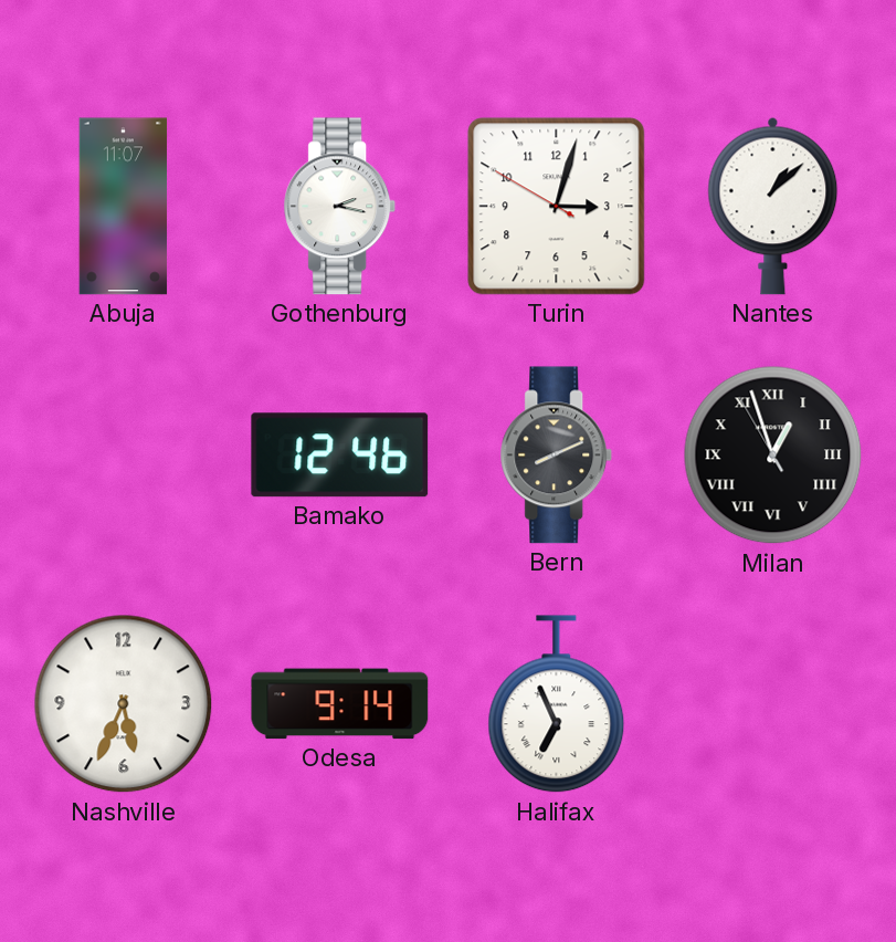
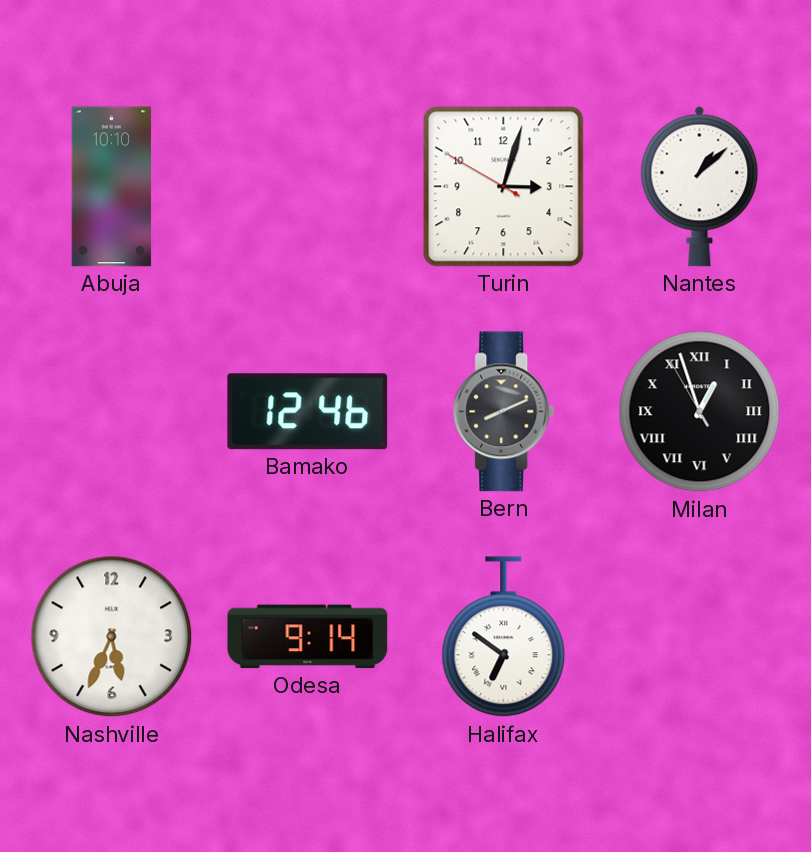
Abuja: 11:07 -> 10:10
Gothenburg: 2:17 -> none
Halifax: 6:56 -> 6:51
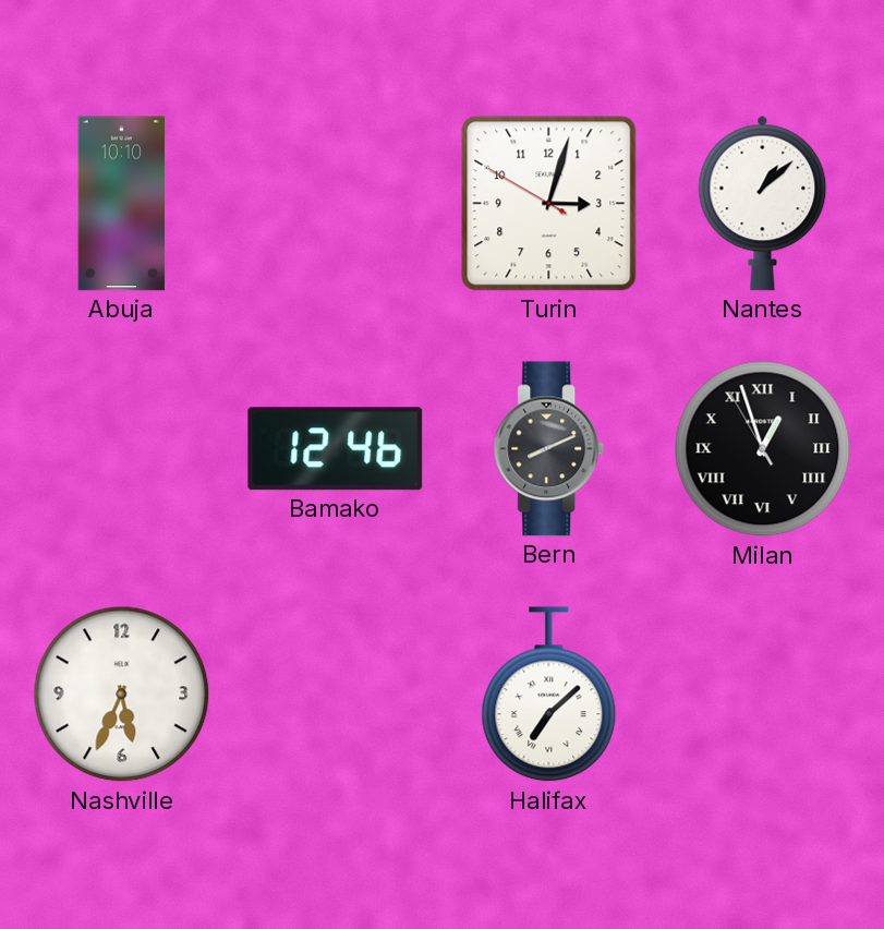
Odesa: 9:14 -> none
Halifax: 6:51 -> 7:08
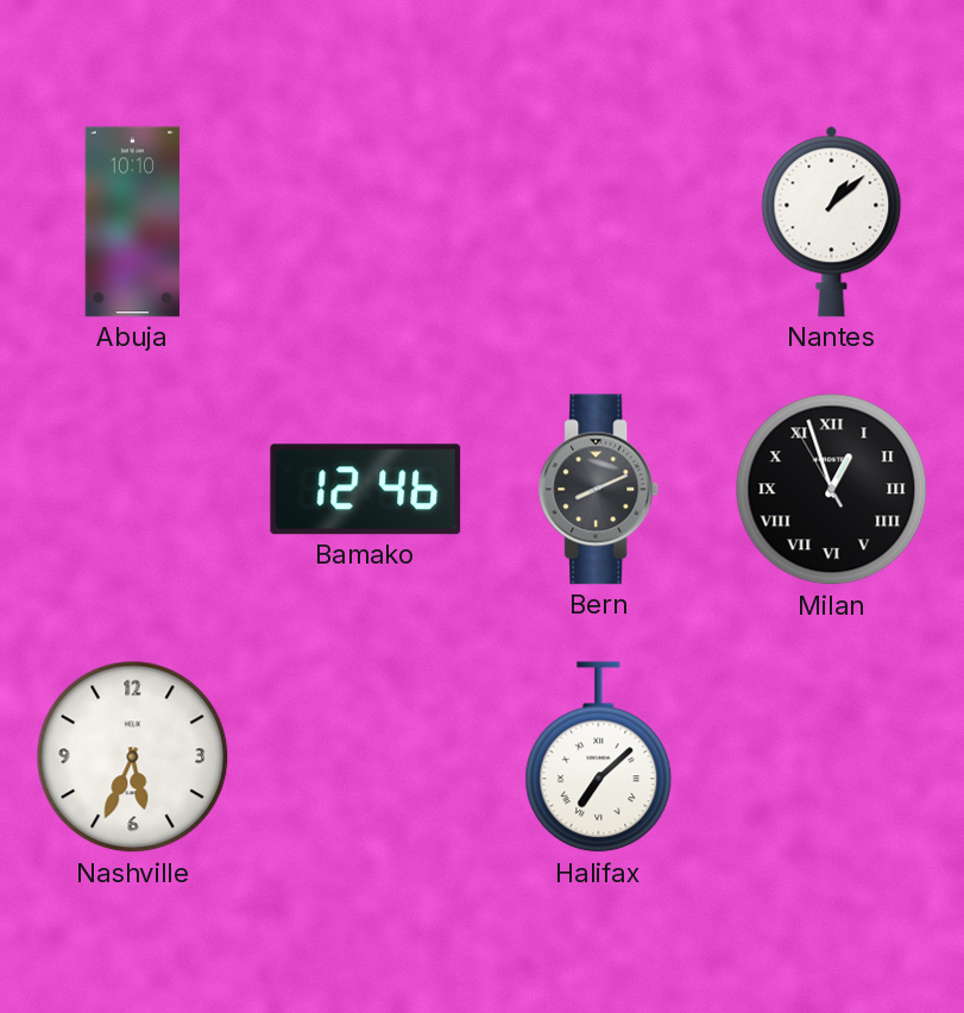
Turin: 3:02 -> none
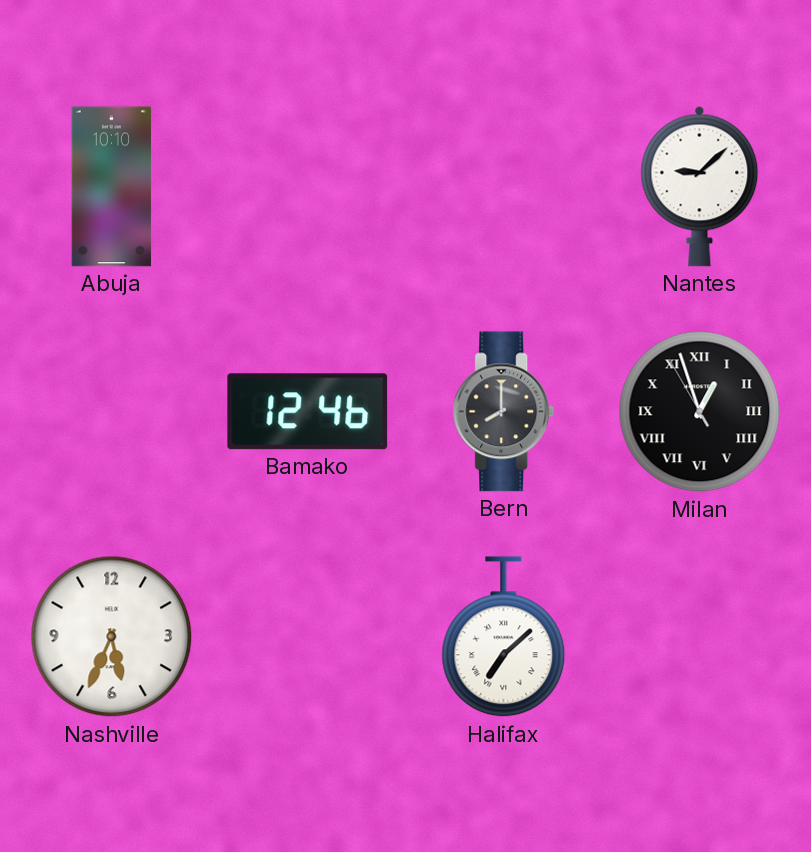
Nantes: 1:08 -> 9:08
Bern: 8:11 -> 8:00
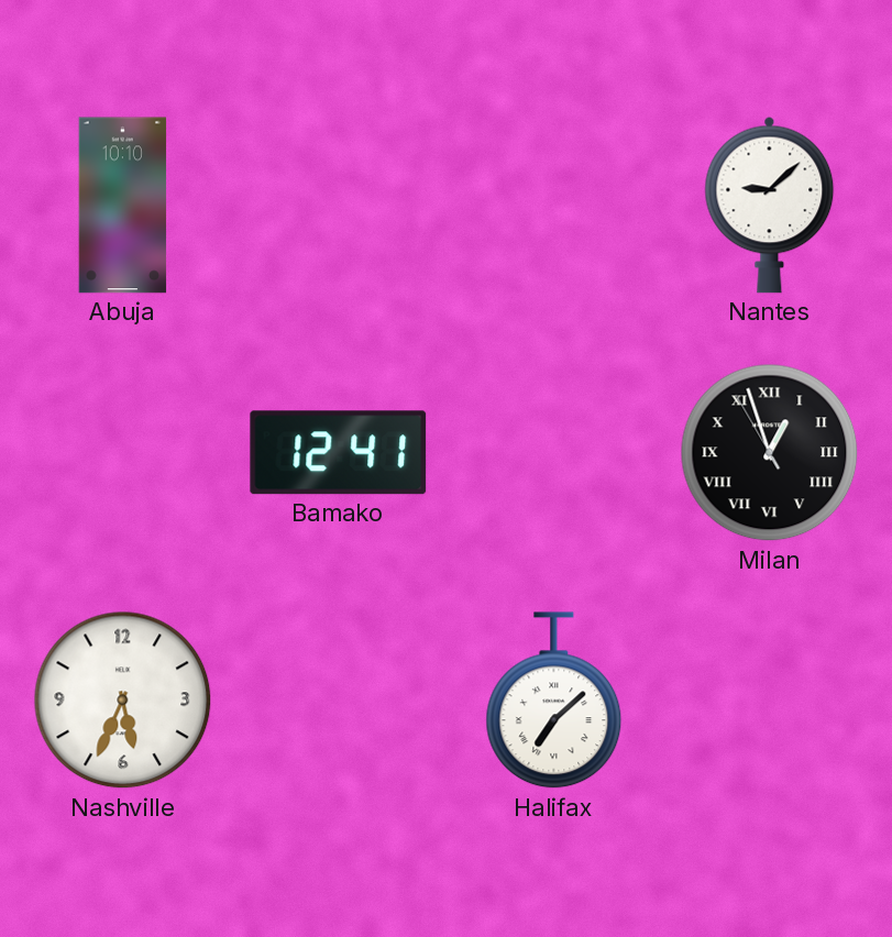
Bamako: 12:46 -> 12:41
Bern: 8:00 -> none
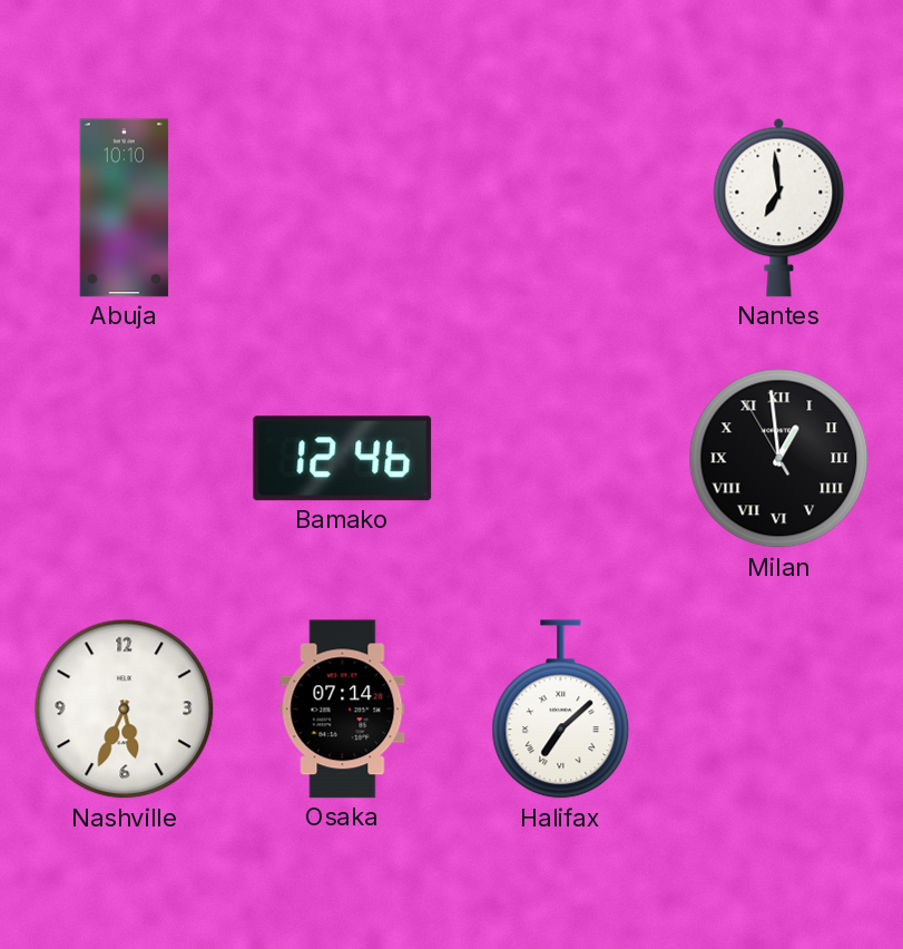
Nantes: 9:08 -> 6:59
Bamako: 12:41 -> 12:46
Milan: 12:56 -> 12:58
Osaka: none -> 07:14
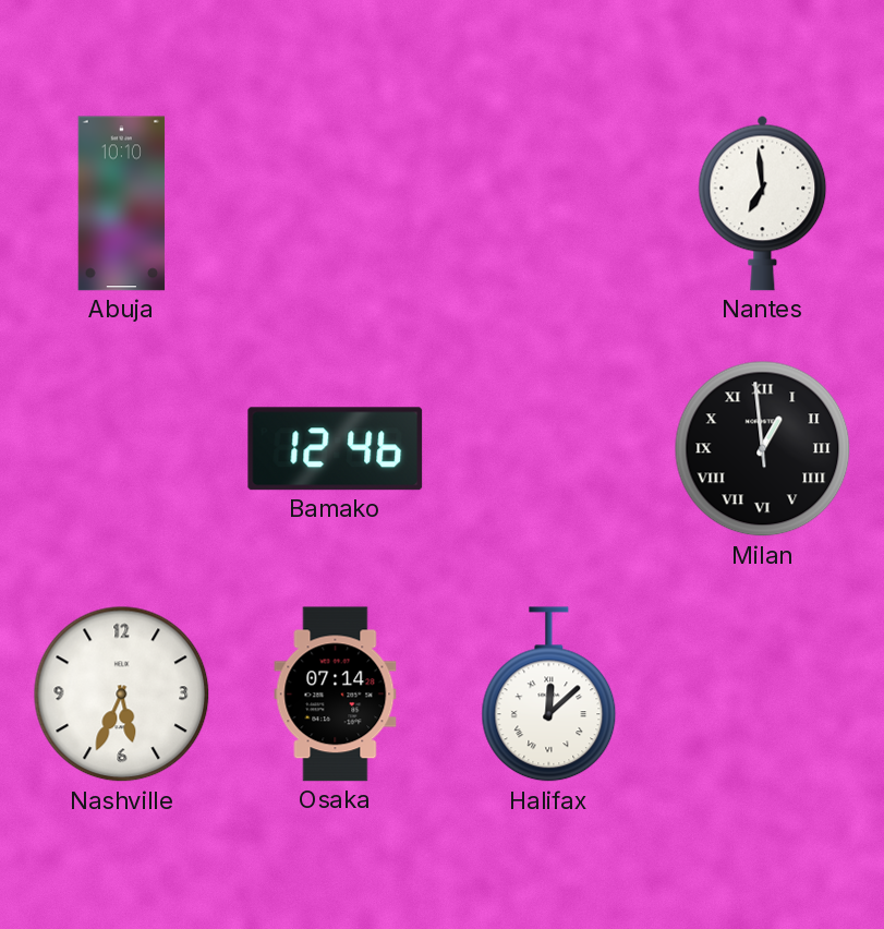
Milan: 12:58:55 -> 12:58:59
Halifax: 7:08 -> 12:08
